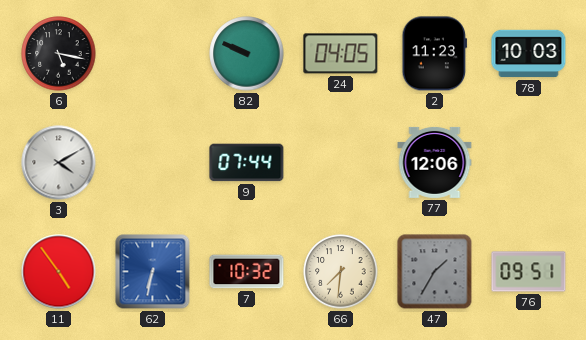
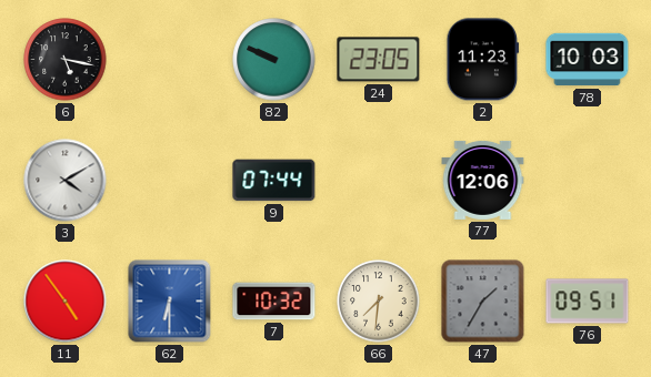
24: 04:05 -> 23:05
62: 6:32 -> 6:30
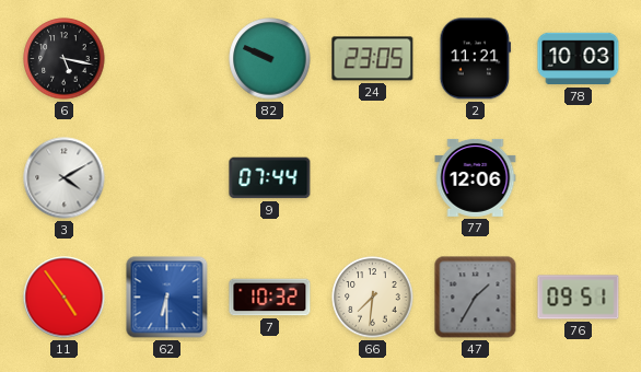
2: 11:23 -> 11:21
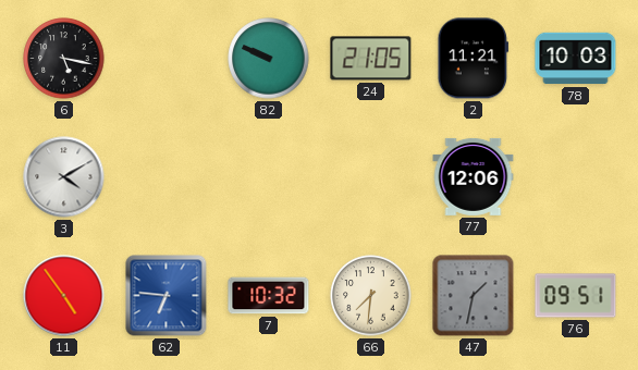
24: 23:05 -> 21:05
9: 07:44 -> none
62: 6:30 -> 6:46
47: 1:35 -> 1:32
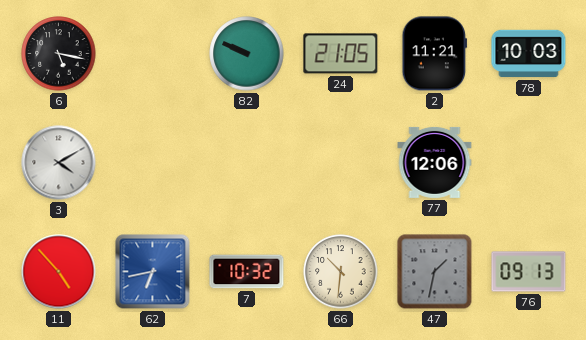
11: 4:54 -> 4:53
62: 6:46 -> 6:43
66: 7:31 -> 10:31
76: 09:51 -> 09:13
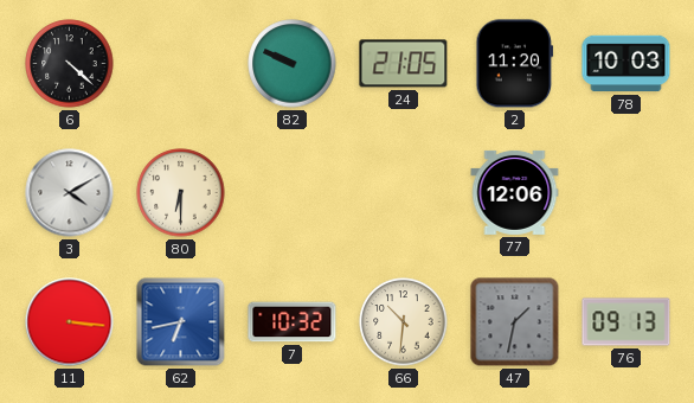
6: 5:17 -> 4:22
2: 11:21 -> 11:20
80: none -> 6:30
11: 4:53 -> 3:16
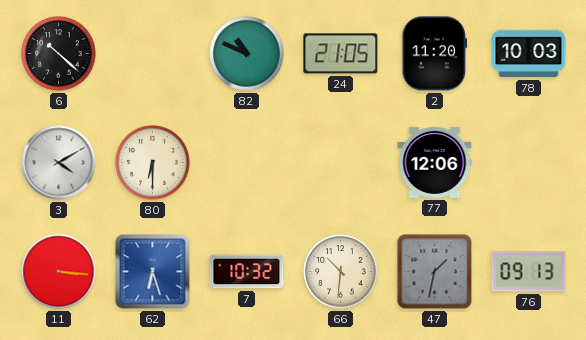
6: 4:22 -> 10:22
82: 9:49 -> 10:49
62: 6:43 -> 6:27
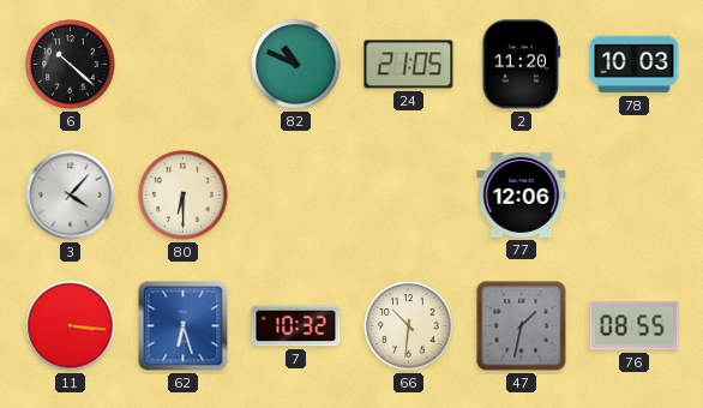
3: 4:10 -> 4:07
76: 09:13 -> 08:55
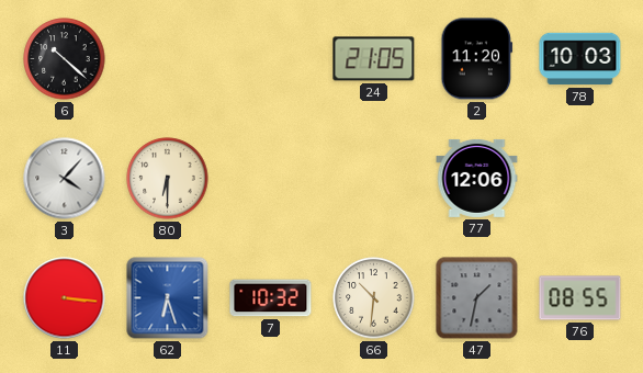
82: 10:49 -> none
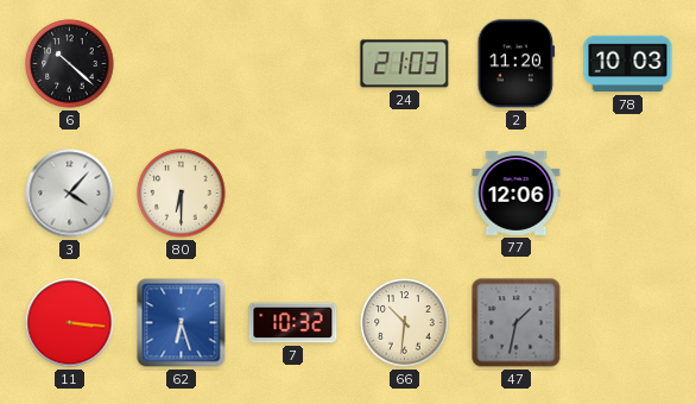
24: 21:05 -> 21:03
76: 08:55 -> none
